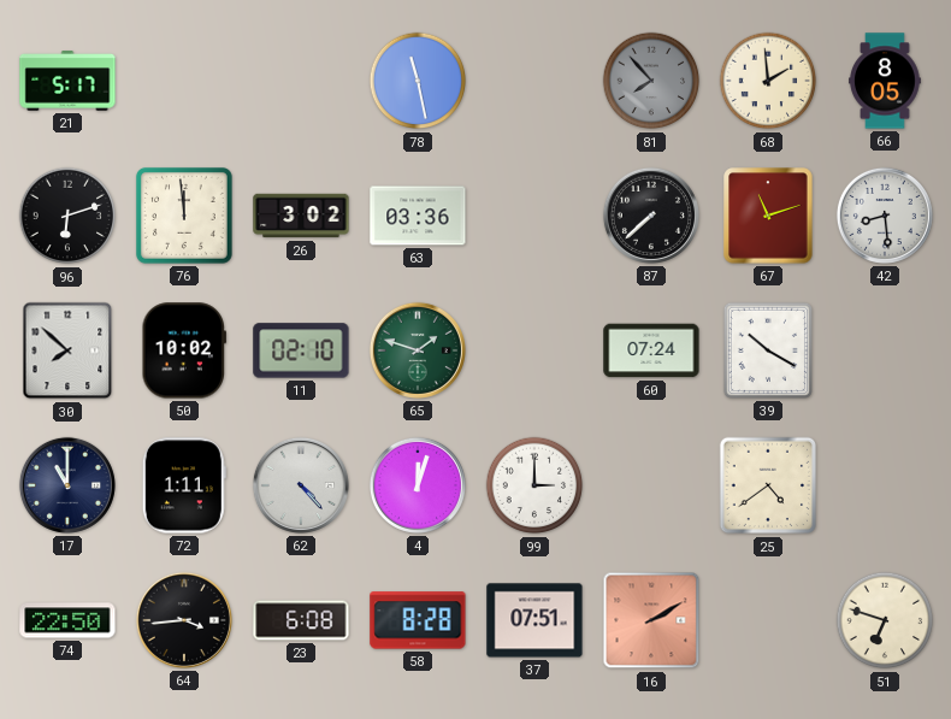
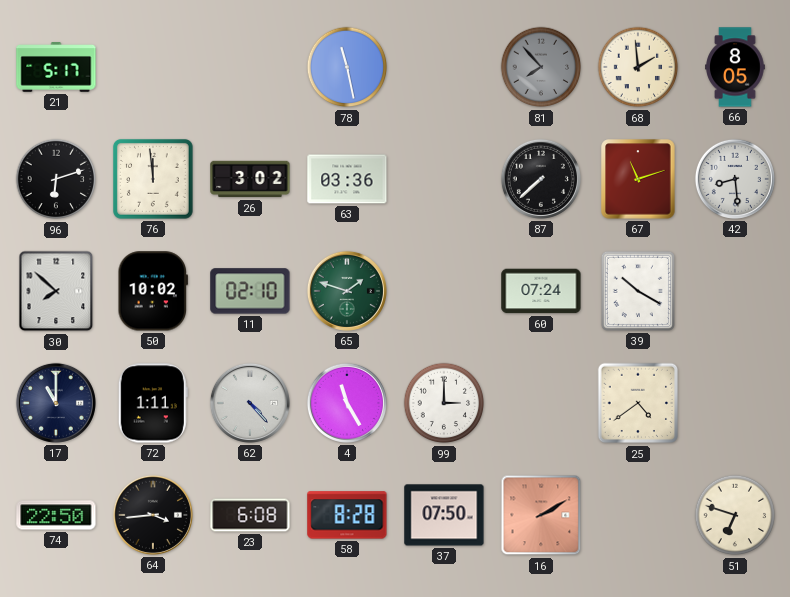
4: 12:03 -> 11:25
37: 07:51 -> 07:50
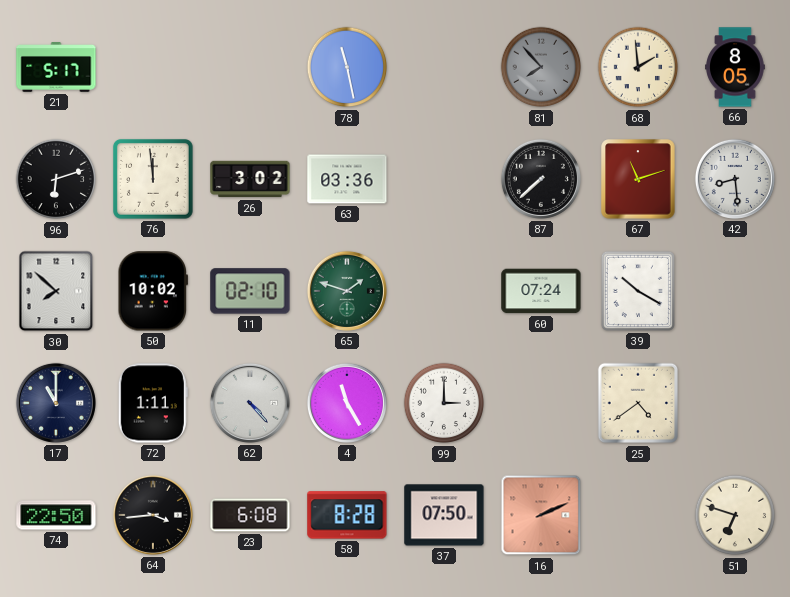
16: 2:10 -> 2:11
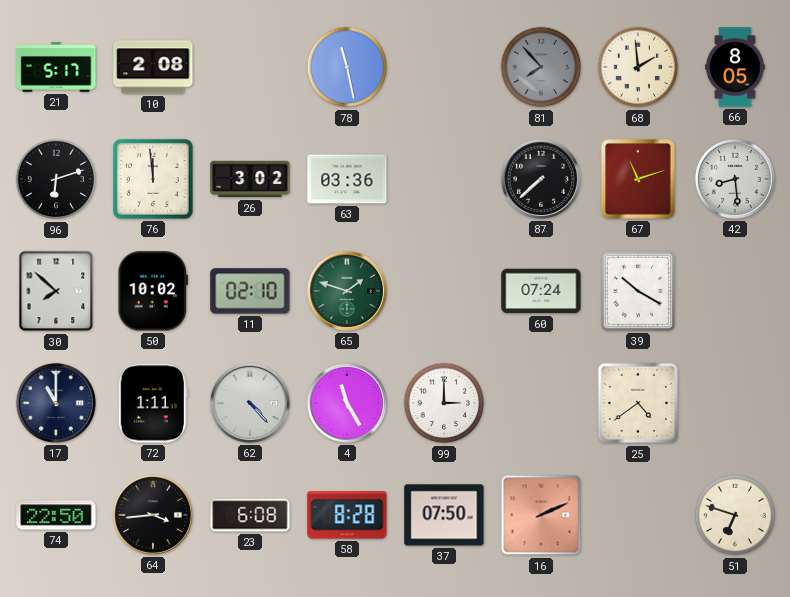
10: none -> 2:08
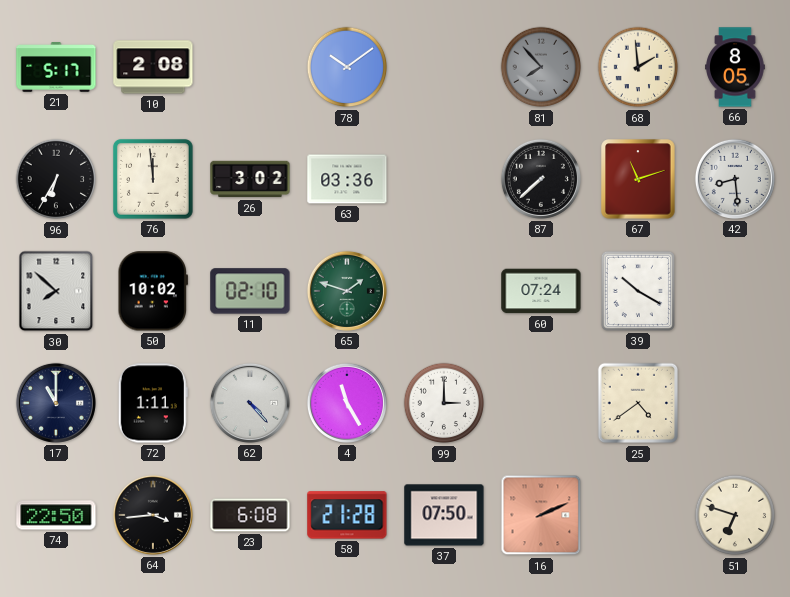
78: 11:28 -> 10:09
96: 6:12 -> 6:35
58: 8:28 -> 21:28
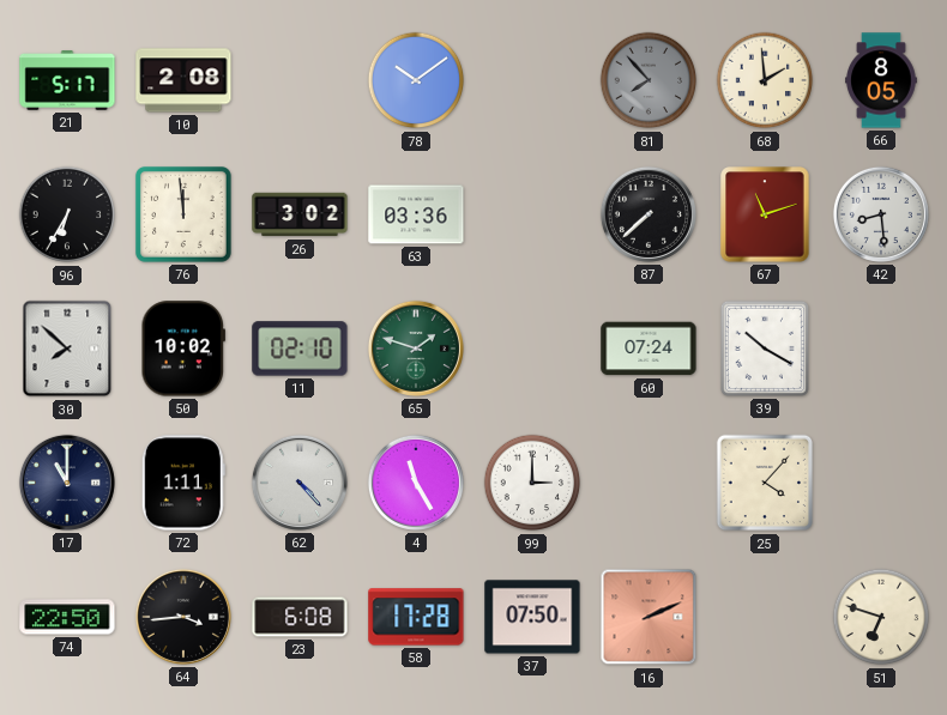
25: 4:39 -> 4:07
58: 21:28 -> 17:28
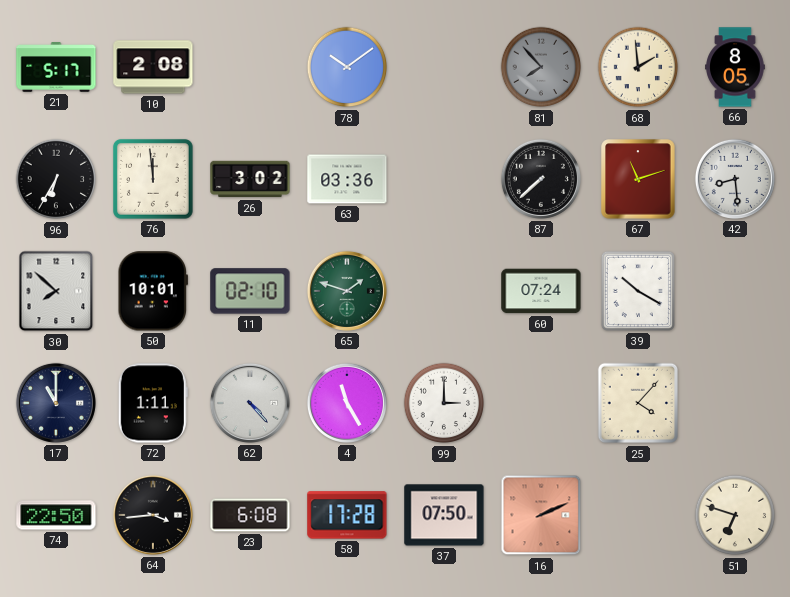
50: 10:02 -> 10:01
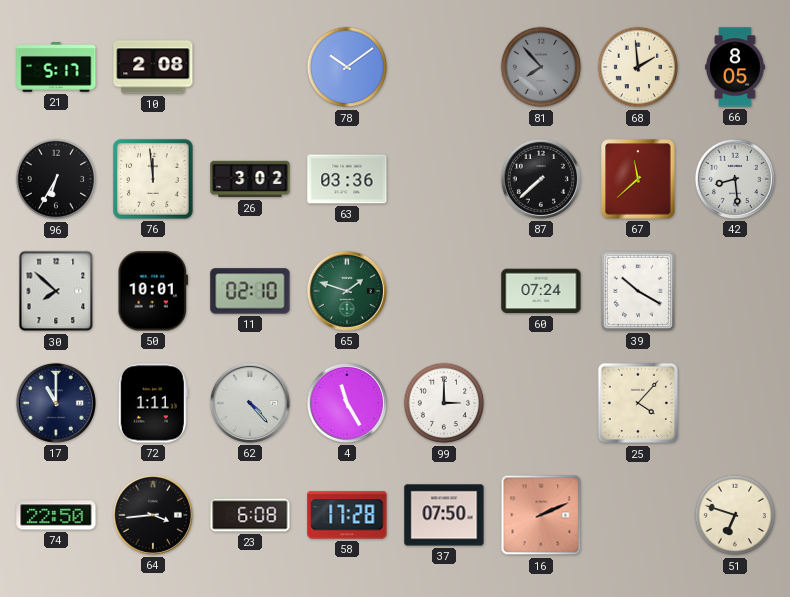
67: 11:12 -> 11:38
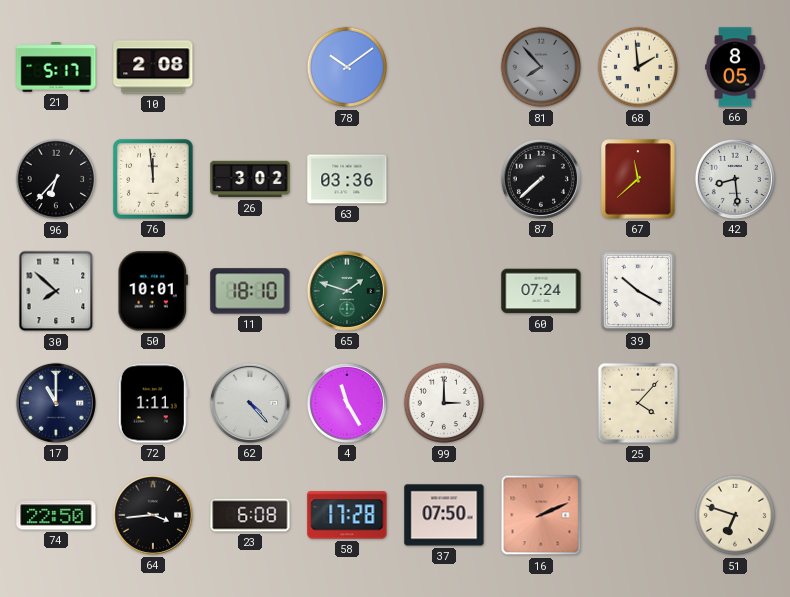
96: 6:35 -> 6:37
11: 02:10 -> 18:10
